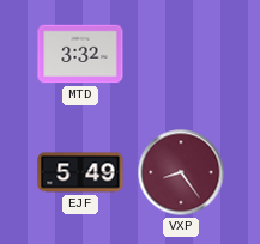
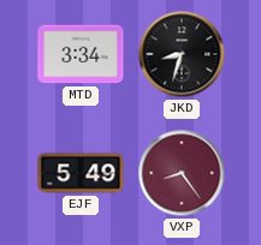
MTD: 3:32 -> 3:34
JKD: none -> 8:33
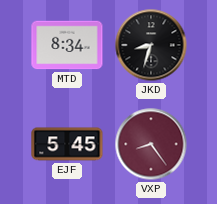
MTD: 3:34 -> 8:34
EJF: 5:49 -> 5:45
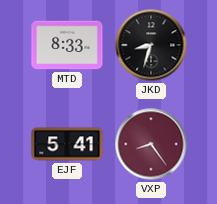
MTD: 8:34 -> 8:33
EJF: 5:45 -> 5:41
